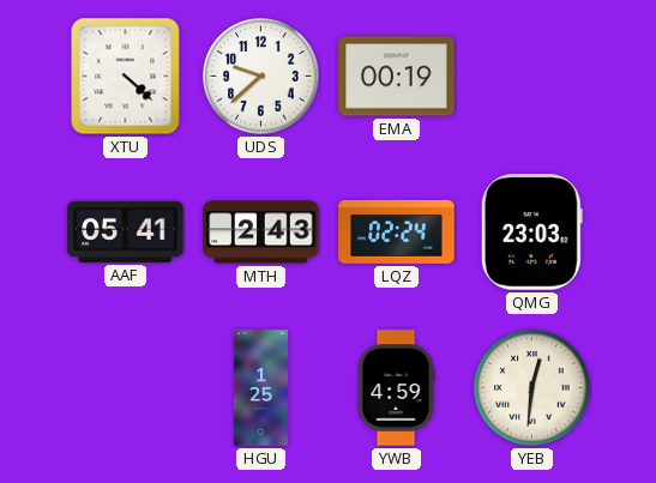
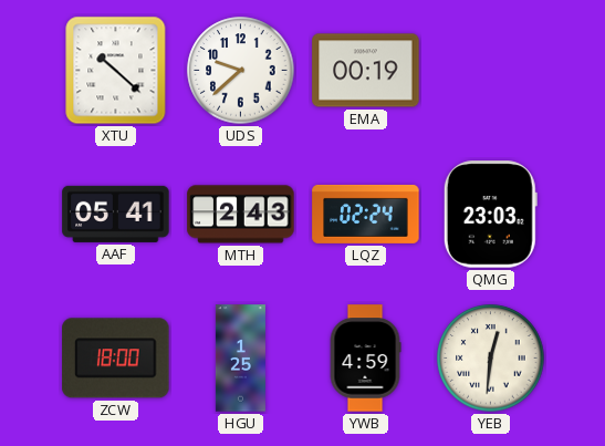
XTU: 4:22 -> 10:22
ZCW: none -> 18:00
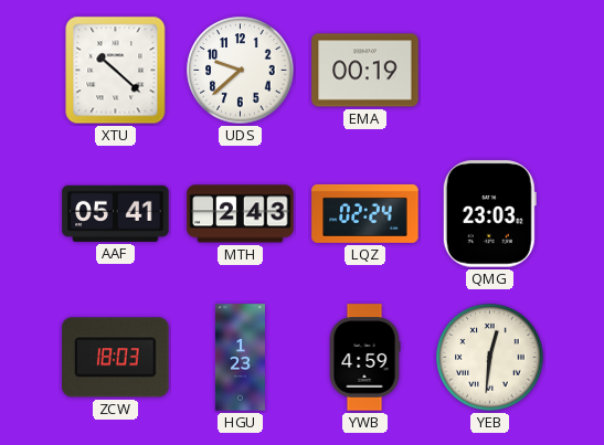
ZCW: 18:00 -> 18:03
HGU: 1:25 -> 1:23
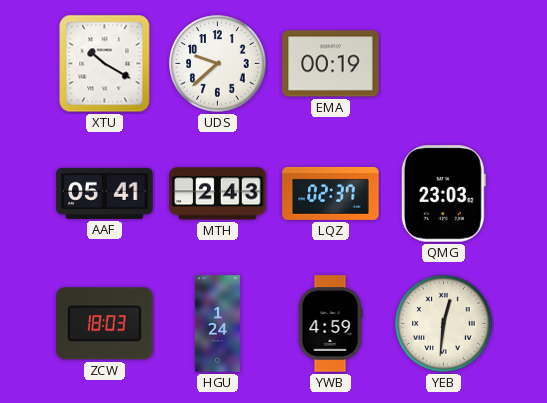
XTU: 10:22 -> 10:20
LQZ: 02:24 -> 02:37
HGU: 1:23 -> 1:24
